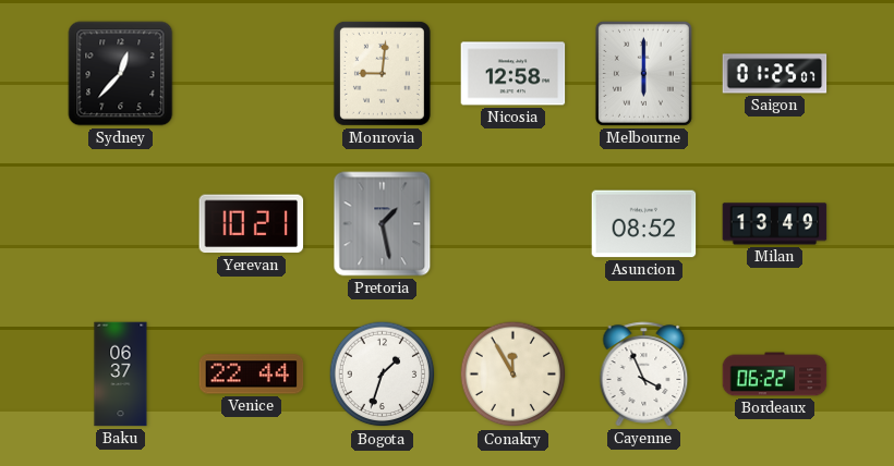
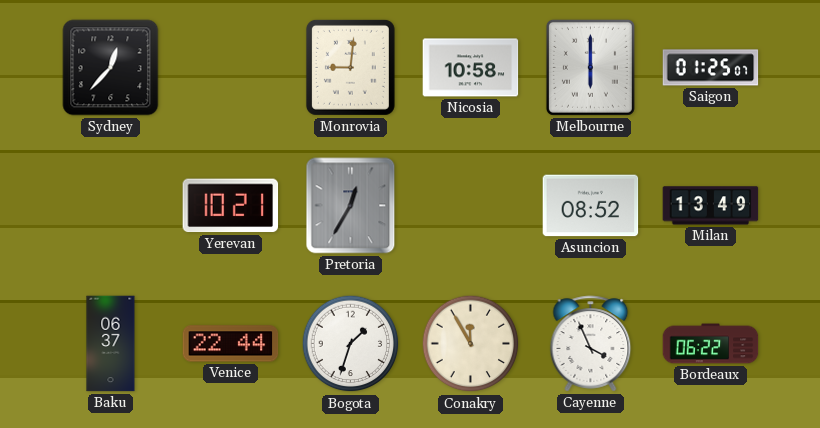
Nicosia: 12:58 -> 10:58
Pretoria: 1:28 -> 12:35
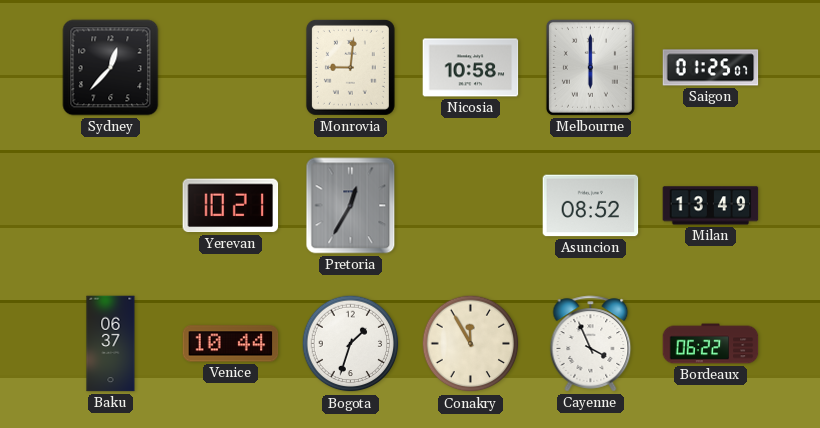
Venice: 22:44 -> 10:44
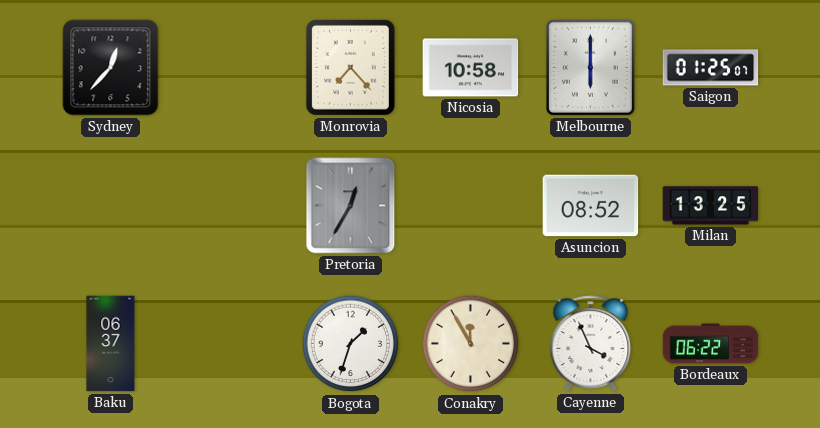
Monrovia: 9:01 -> 7:23
Yerevan: 10:21 -> none
Milan: 13:49 -> 13:25
Venice: 10:44 -> none
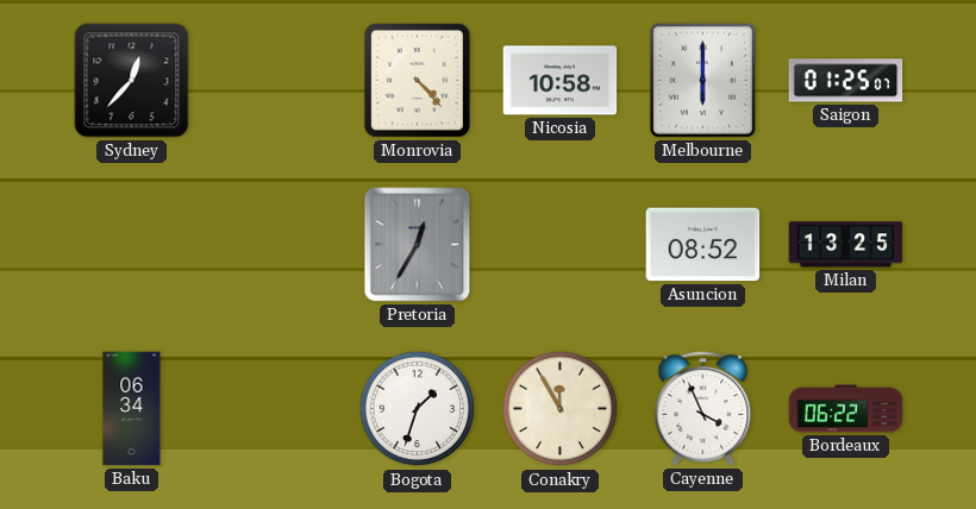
Monrovia: 7:23 -> 4:23
Baku: 06:37 -> 06:34
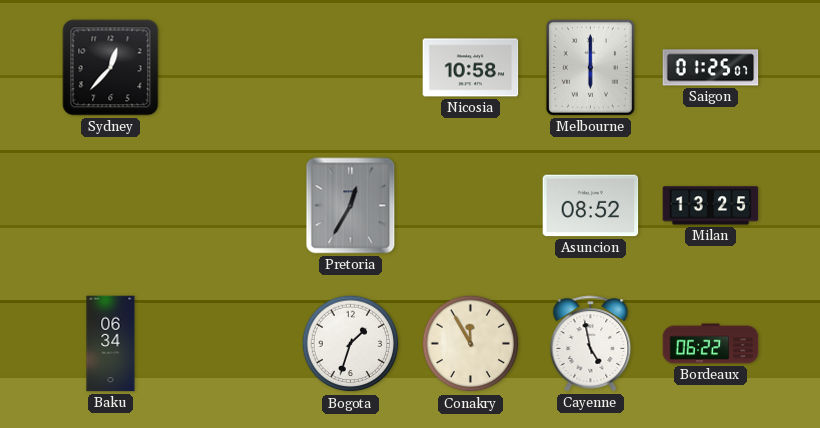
Monrovia: 4:23 -> none
Cayenne: 3:56 -> 4:58
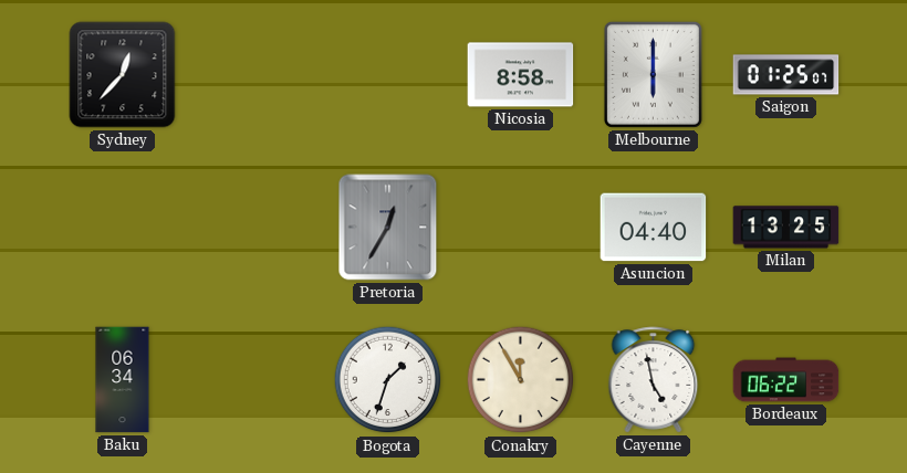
Nicosia: 10:58 -> 8:58
Asuncion: 08:52 -> 04:40
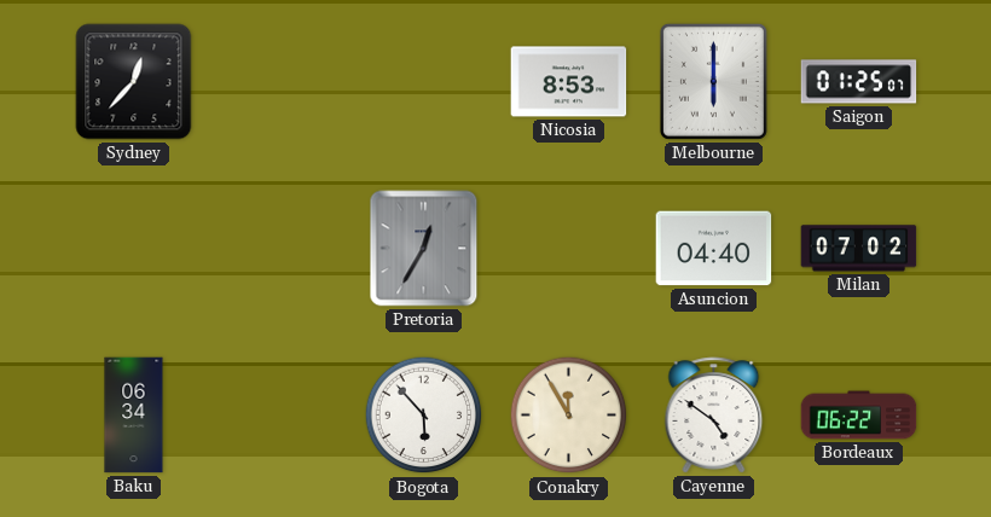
Nicosia: 8:58 -> 8:53
Milan: 13:25 -> 07:02
Bogota: 1:33 -> 5:53
Cayenne: 4:58 -> 4:51
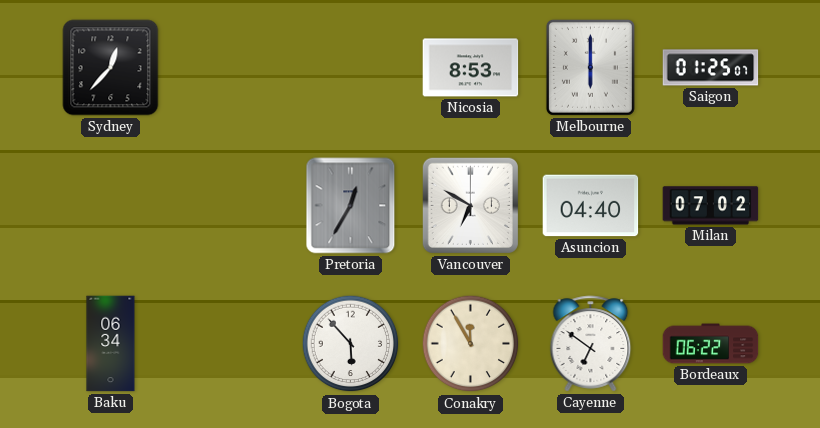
Vancouver: none -> 6:50
Cayenne: 4:51 -> 6:51
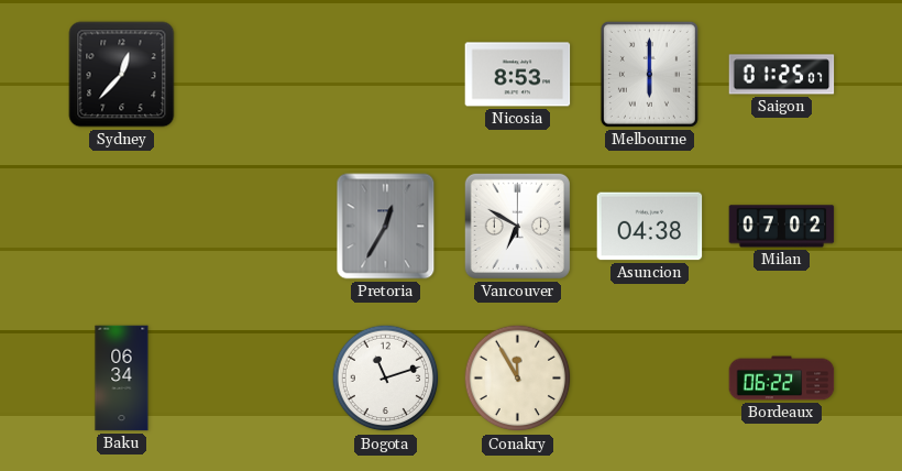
Asuncion: 04:40 -> 04:38
Bogota: 5:53 -> 11:12
Cayenne: 6:51 -> none
